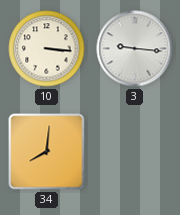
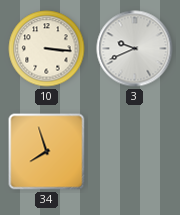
3: 9:16 -> 9:41
34: 8:01 -> 7:57
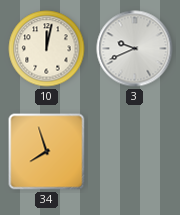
10: 3:16 -> 12:02
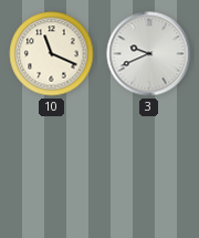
10: 12:02 -> 11:19
34: 7:57 -> none
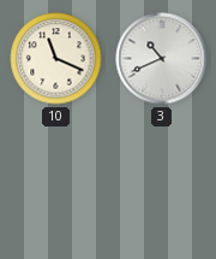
3: 9:41 -> 10:41
